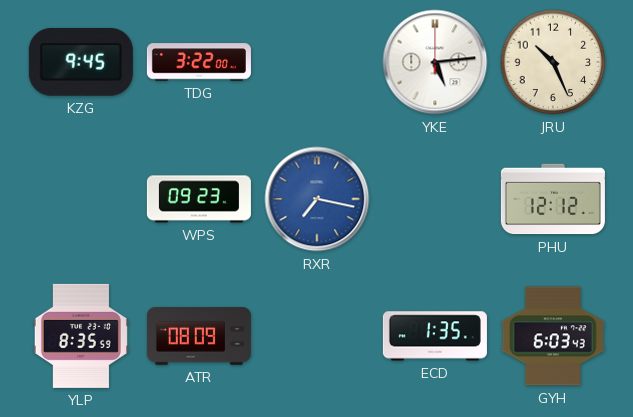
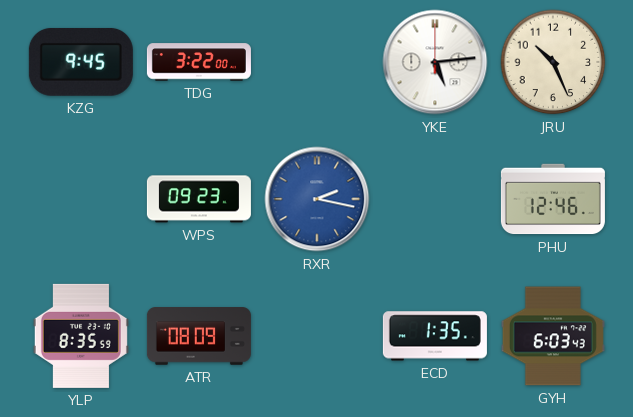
RXR: 7:17 -> 2:17
PHU: 12:12 -> 12:46
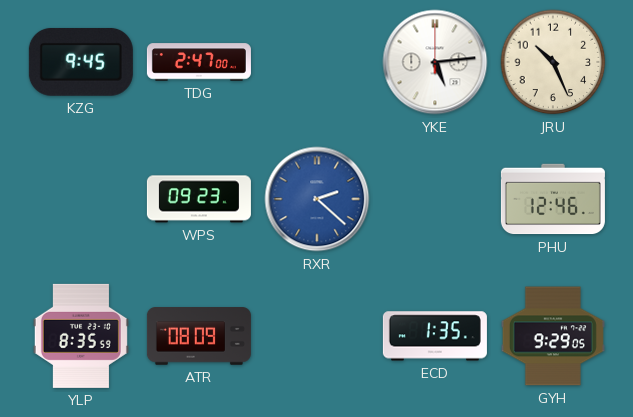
TDG: 3:22 -> 2:47
RXR: 2:17 -> 2:22
GYH: 6:03 -> 9:29
